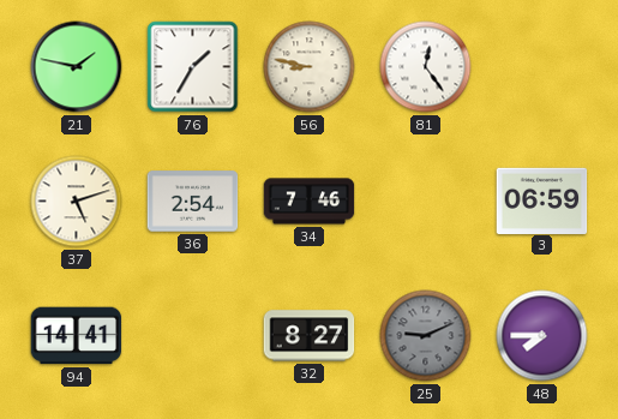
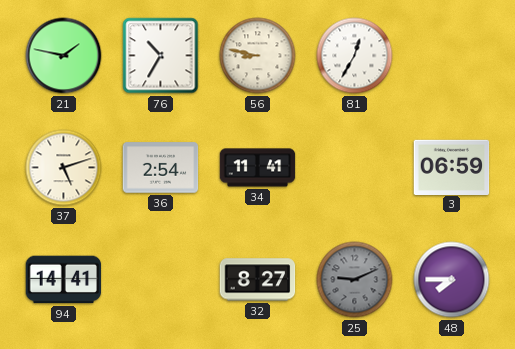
76: 1:35 -> 10:35
81: 12:24 -> 12:35
34: 7:46 -> 11:41
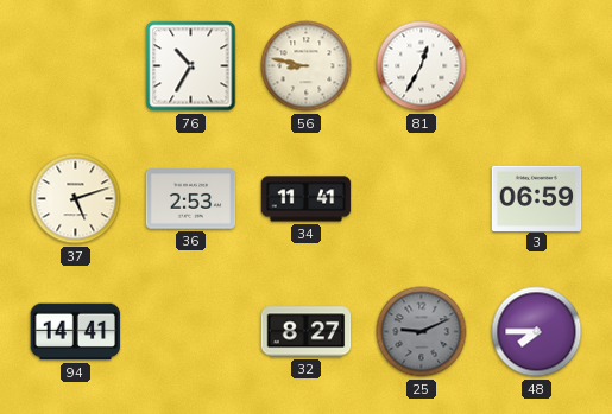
21: 1:47 -> none
36: 2:54 -> 2:53
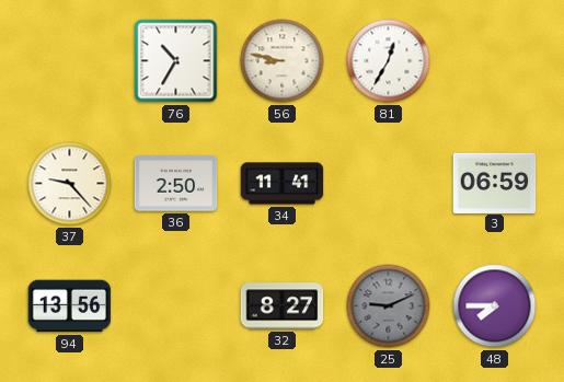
37: 5:12 -> 9:23
36: 2:53 -> 2:50
94: 14:41 -> 13:56
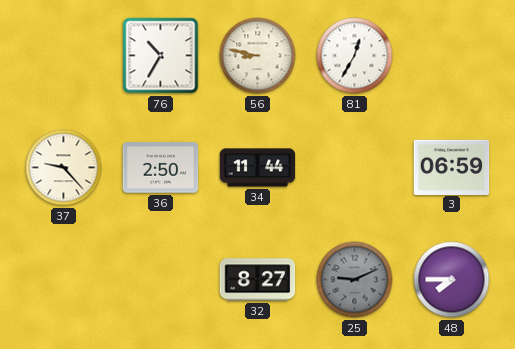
34: 11:41 -> 11:44
94: 13:56 -> none
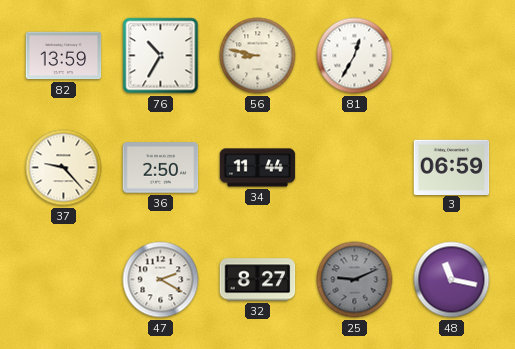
82: none -> 13:59
47: none -> 2:20
48: 7:45 -> 11:17
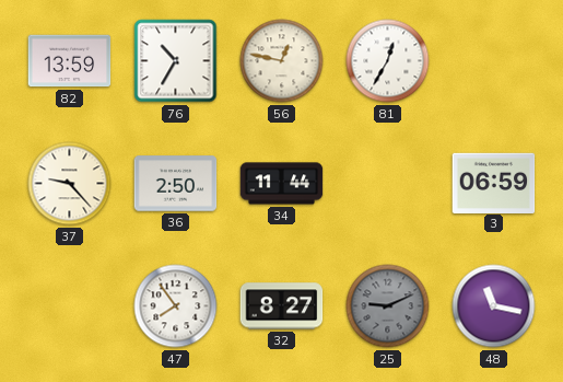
56: 8:47 -> 12:47
47: 2:20 -> 7:54
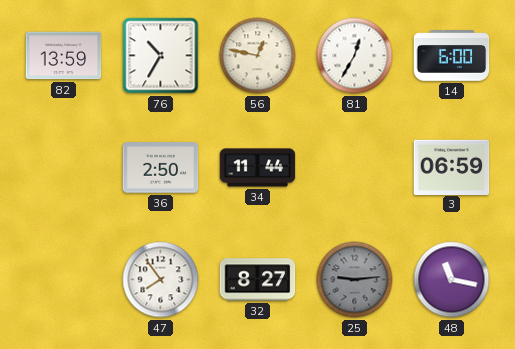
14: none -> 6:00
37: 9:23 -> none
25: 9:11 -> 9:14
